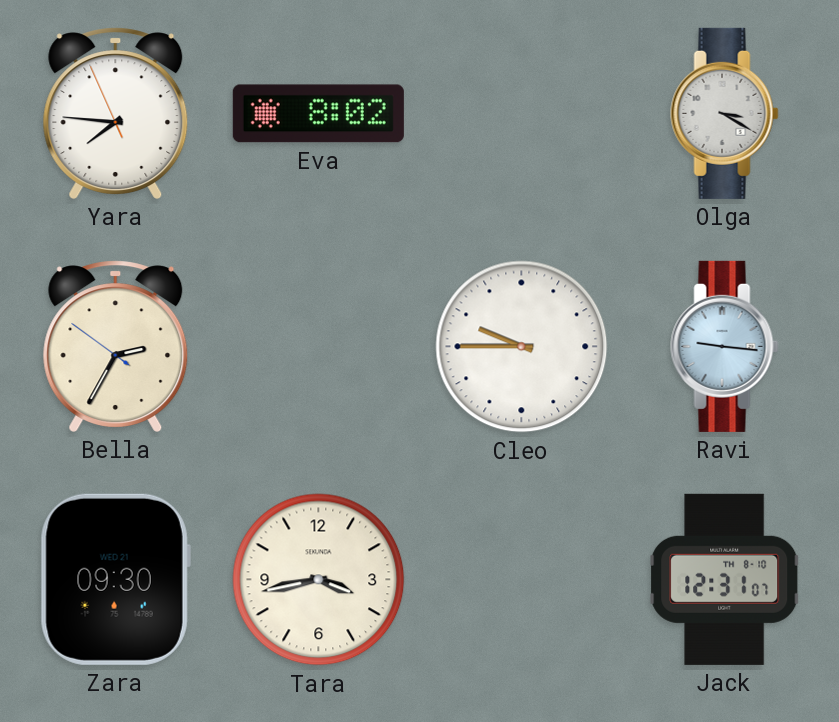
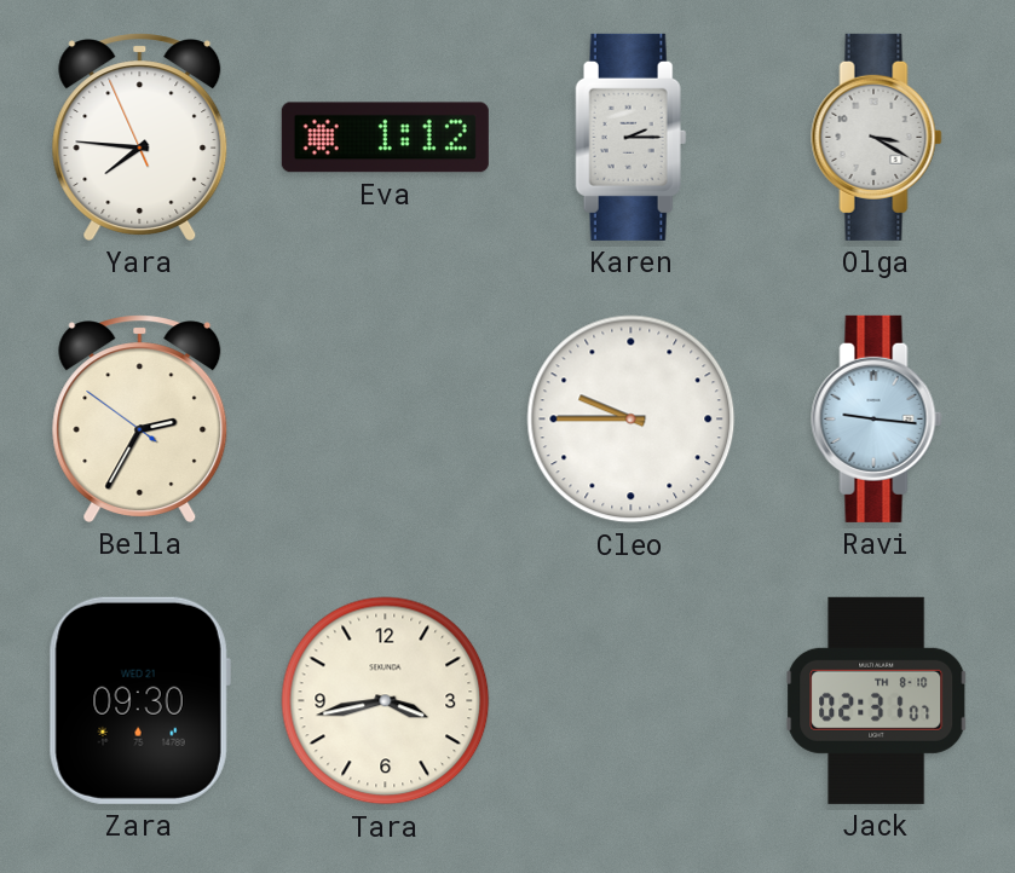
Eva: 8:02 -> 1:12
Karen: none -> 2:15
Jack: 12:31 -> 02:31
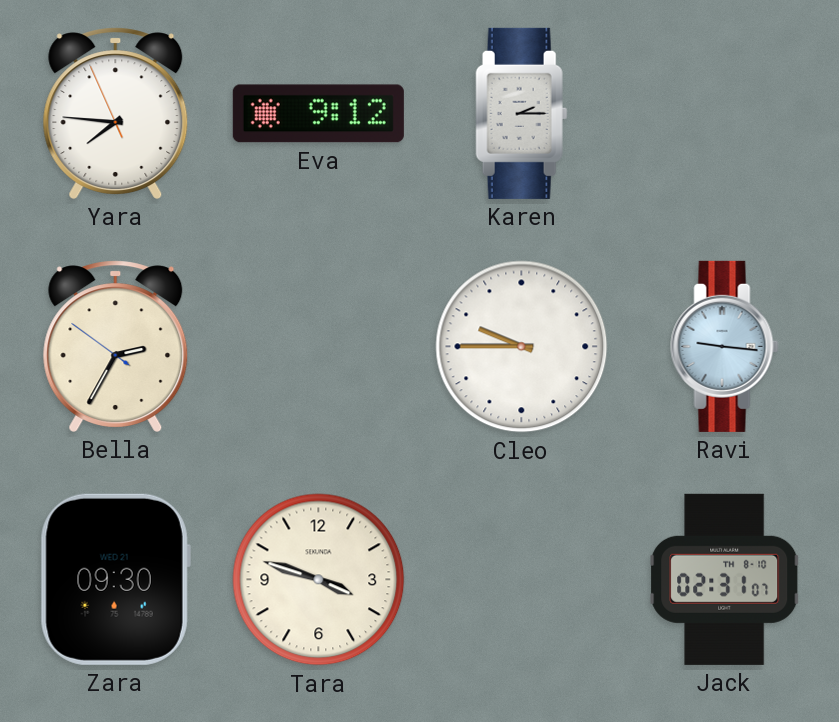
Eva: 1:12 -> 9:12
Olga: 3:20 -> none
Tara: 3:43 -> 3:48
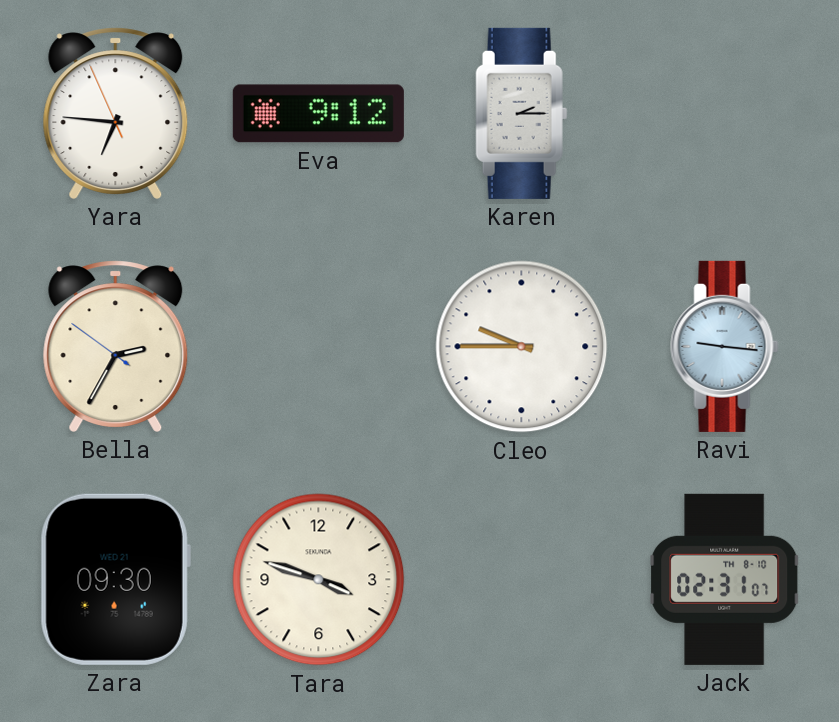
Yara: 7:45 -> 6:45
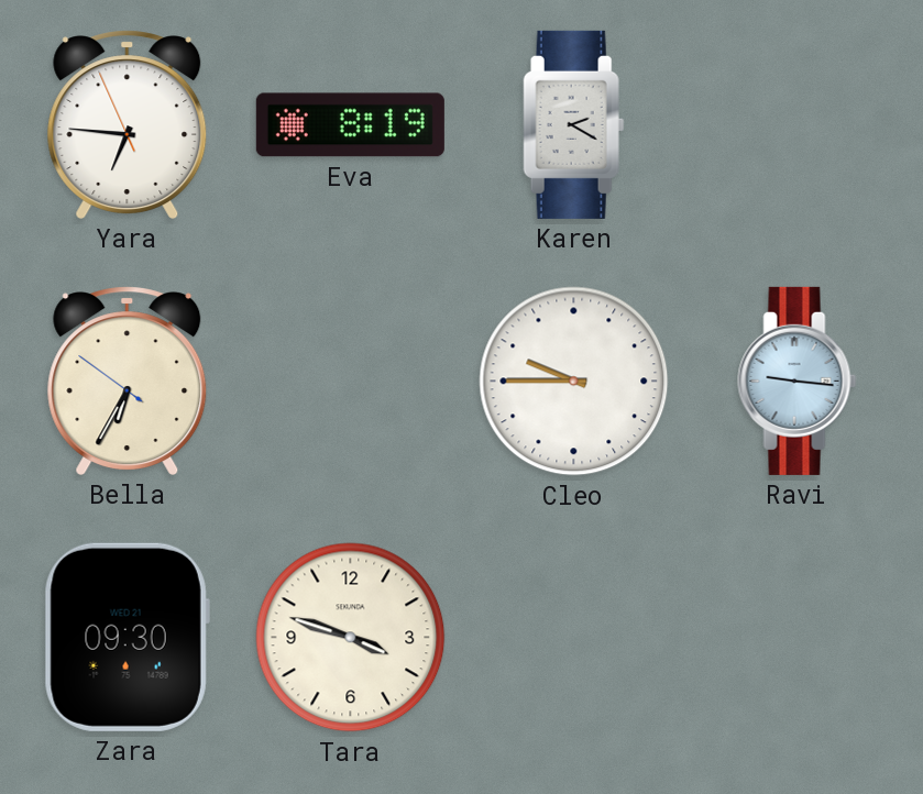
Eva: 9:12 -> 8:19
Karen: 2:15 -> 2:20
Bella: 2:34 -> 6:34
Jack: 02:31 -> none
